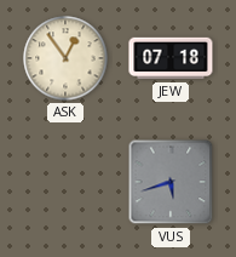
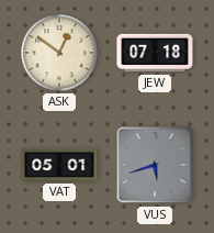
ASK: 12:54 -> 12:51
VAT: none -> 05:01
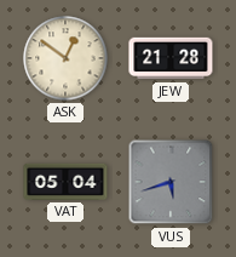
JEW: 07:18 -> 21:28
VAT: 05:01 -> 05:04
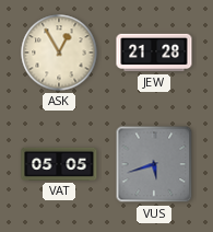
ASK: 12:51 -> 12:55
VAT: 05:04 -> 05:05
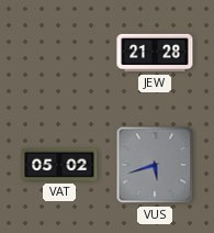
ASK: 12:55 -> none
VAT: 05:05 -> 05:02
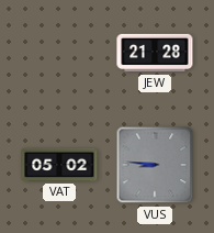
VUS: 5:42 -> 8:46
